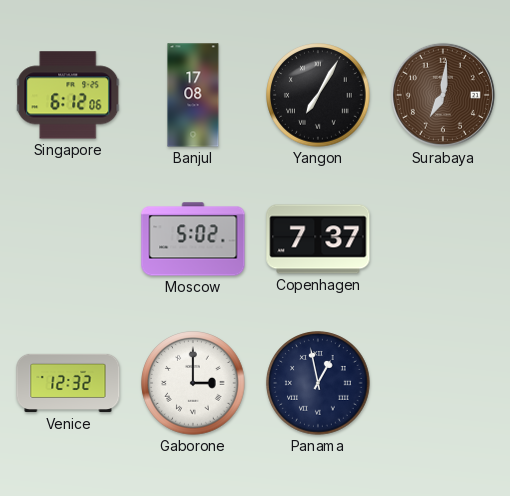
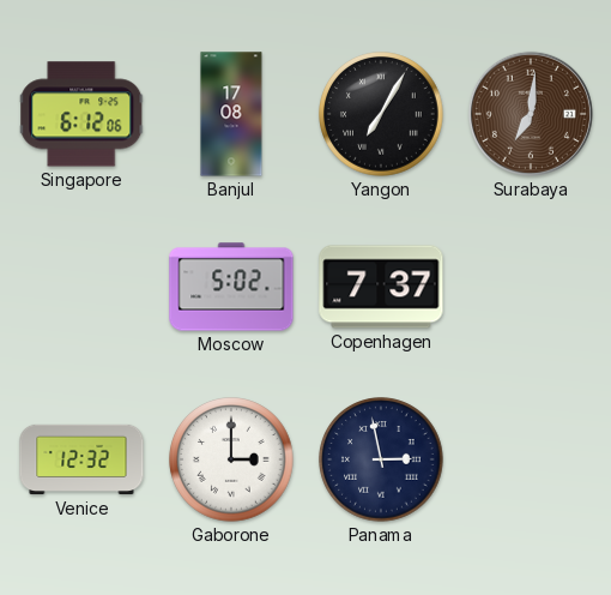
Panama: 12:58 -> 2:58
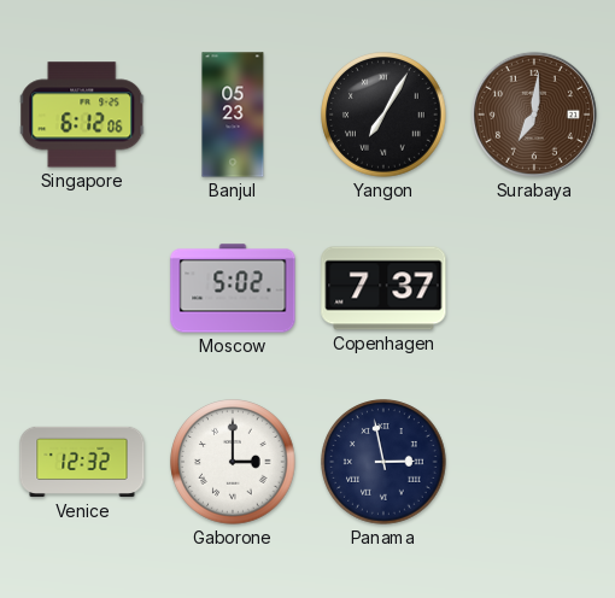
Banjul: 17:08 -> 05:23
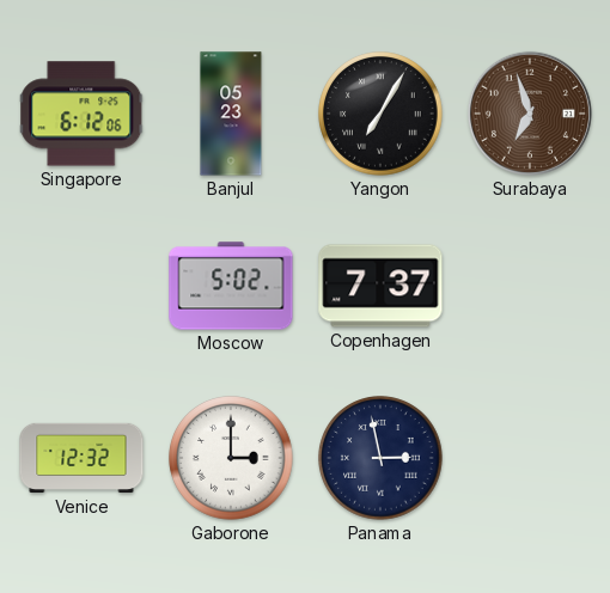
Surabaya: 7:01 -> 6:57
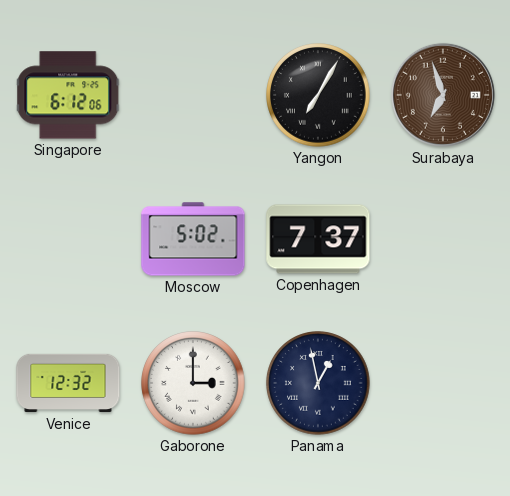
Banjul: 05:23 -> none
Panama: 2:58 -> 12:58
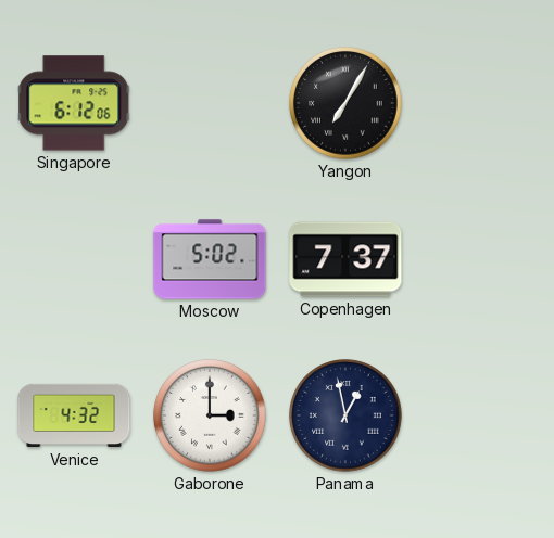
Surabaya: 6:57 -> none
Venice: 12:32 -> 4:32
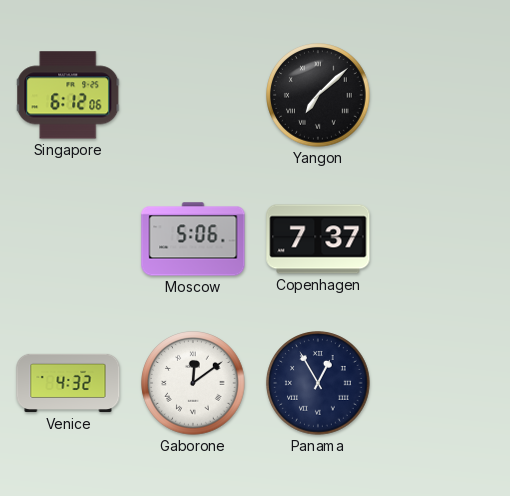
Yangon: 7:05 -> 7:08
Moscow: 5:02 -> 5:06
Gaborone: 3:00 -> 12:09
Panama: 12:58 -> 12:55
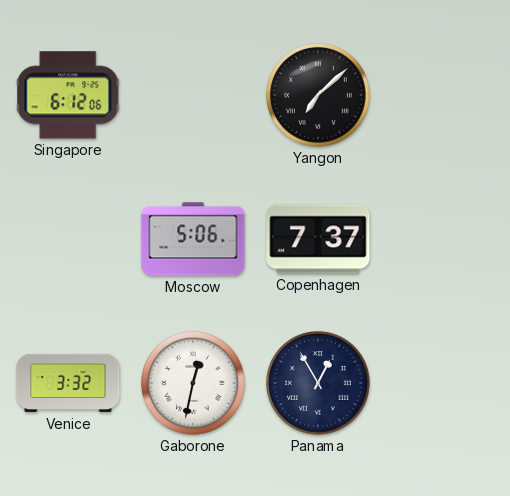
Venice: 4:32 -> 3:32
Gaborone: 12:09 -> 12:32
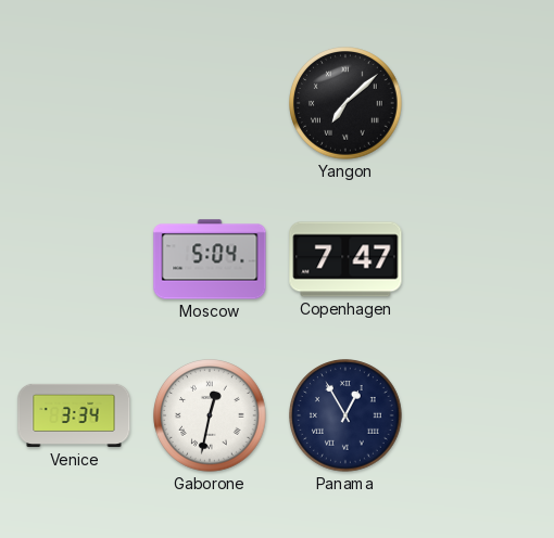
Singapore: 6:12 -> none
Moscow: 5:06 -> 5:04
Copenhagen: 7:37 -> 7:47
Venice: 3:32 -> 3:34
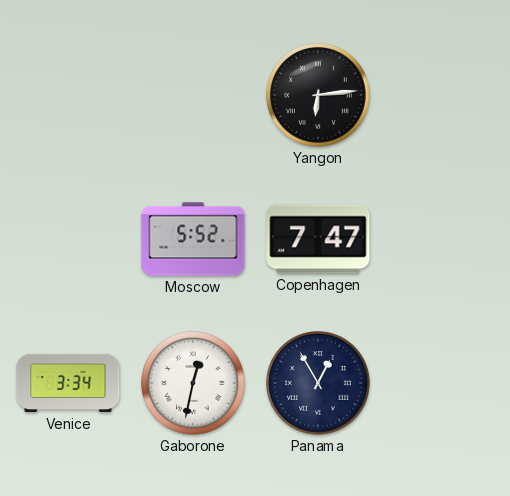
Yangon: 7:08 -> 6:14
Moscow: 5:04 -> 5:52
